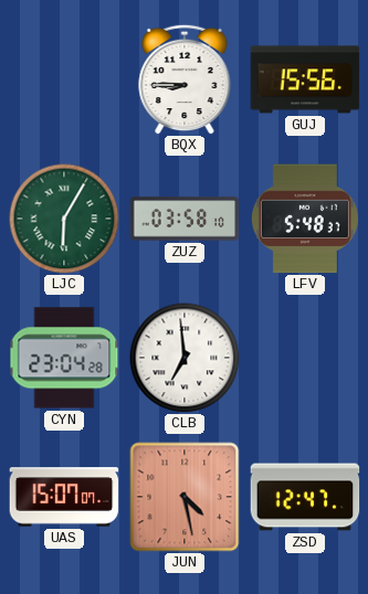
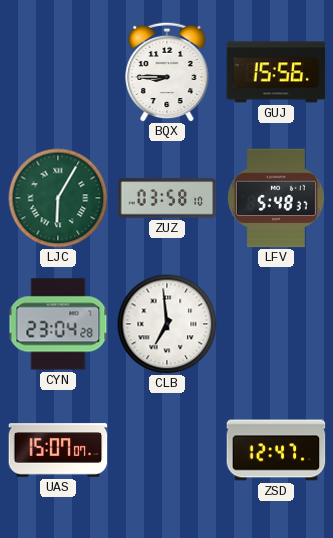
JUN: 4:28 -> none
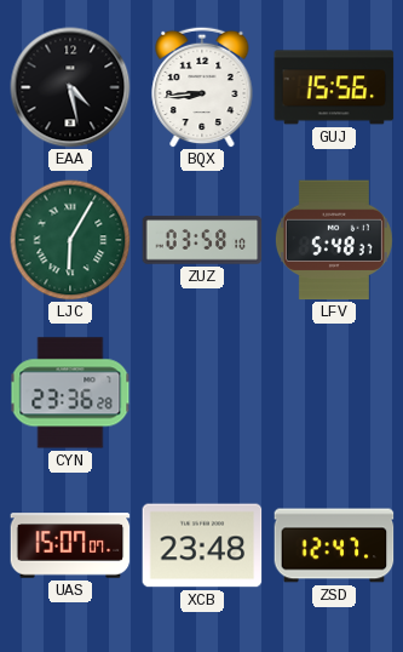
EAA: none -> 4:28
BQX: 8:45 -> 8:44
CYN: 23:04 -> 23:36
CLB: 6:59 -> none
XCB: none -> 23:48
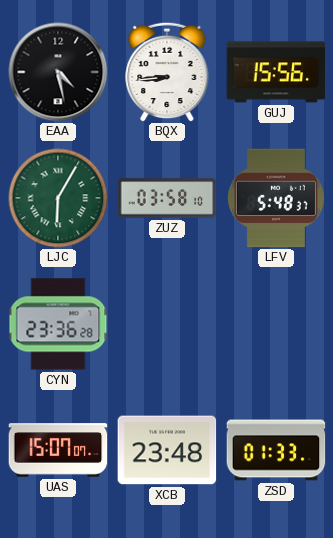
ZSD: 12:47 -> 01:33
